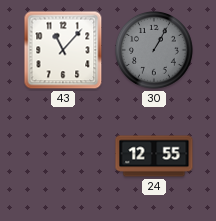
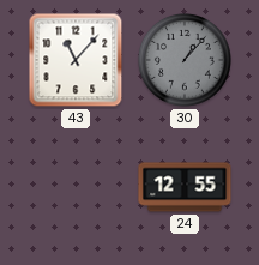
30: 1:05 -> 1:07
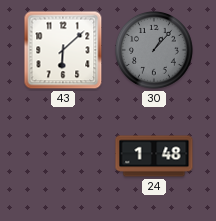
43: 11:07 -> 6:08
24: 12:55 -> 1:48
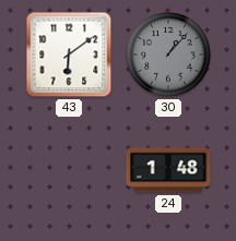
43: 6:08 -> 6:09
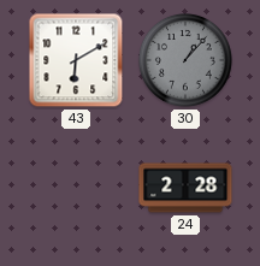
43: 6:09 -> 6:10
24: 1:48 -> 2:28
